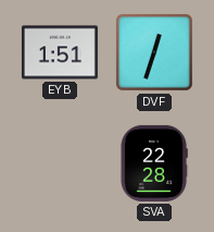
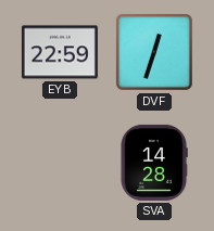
EYB: 1:51 -> 22:59
SVA: 22:28 -> 14:28
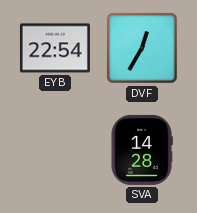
EYB: 22:59 -> 22:54
DVF: 12:33 -> 12:35
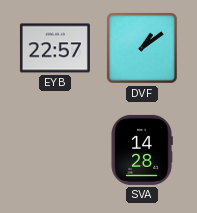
EYB: 22:54 -> 22:57
DVF: 12:35 -> 1:09
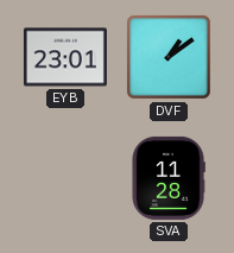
EYB: 22:57 -> 23:01
SVA: 14:28 -> 11:28
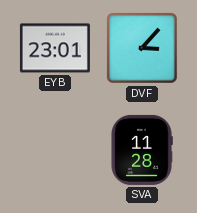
DVF: 1:09 -> 3:07
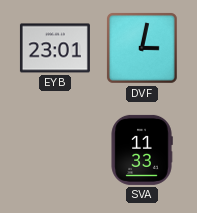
DVF: 3:07 -> 3:02
SVA: 11:28 -> 11:33
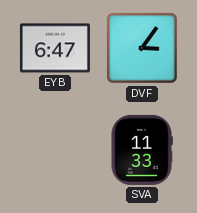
EYB: 23:01 -> 6:47
DVF: 3:02 -> 3:06
